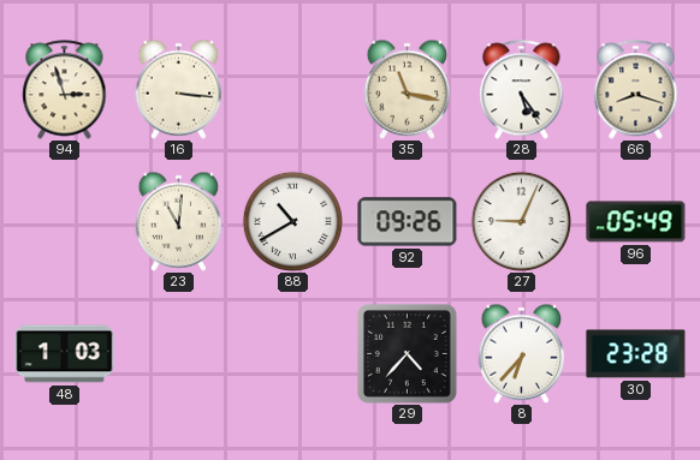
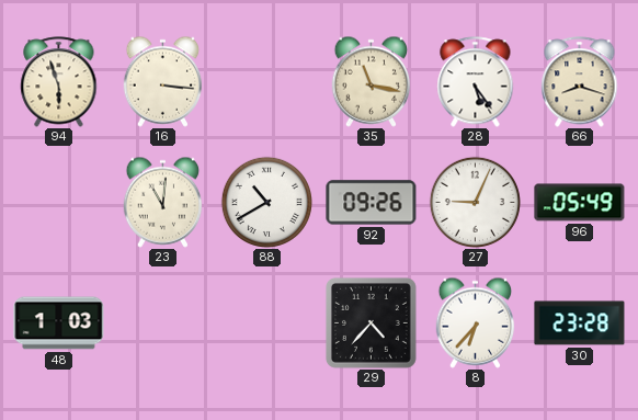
94: 2:57 -> 5:57
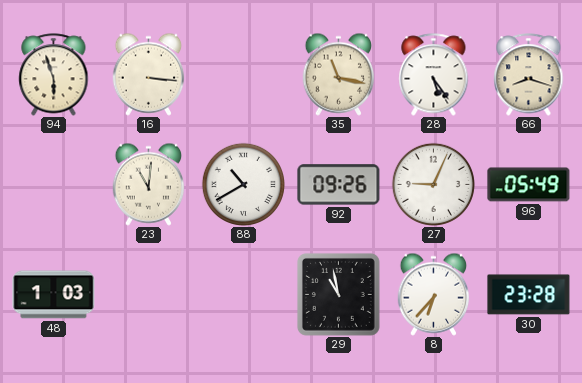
29: 4:37 -> 10:58
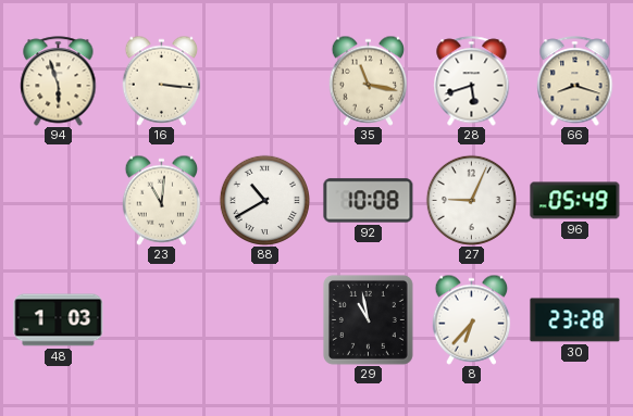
28: 5:24 -> 5:42
92: 09:26 -> 10:08
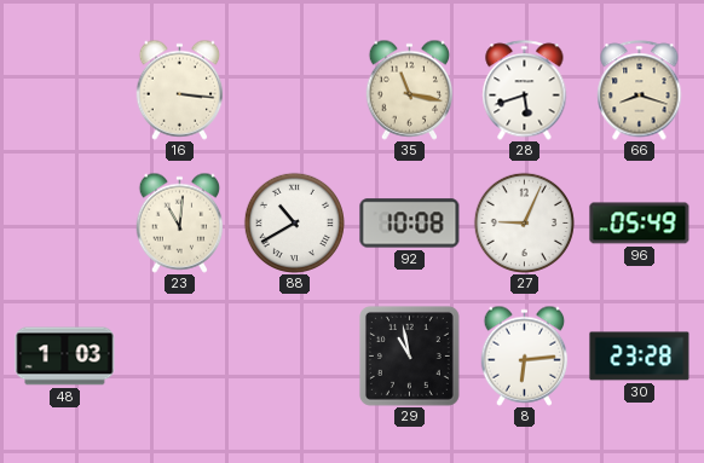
94: 5:57 -> none
8: 6:37 -> 6:14
